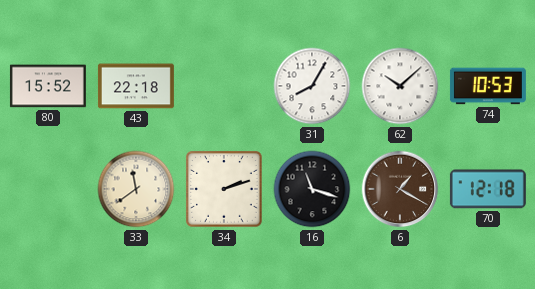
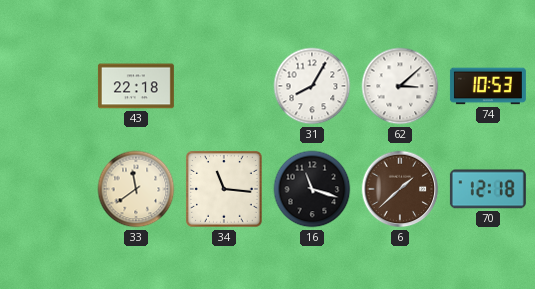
80: 15:52 -> none
62: 10:08 -> 3:08
34: 2:12 -> 11:16
6: 1:20 -> 1:38
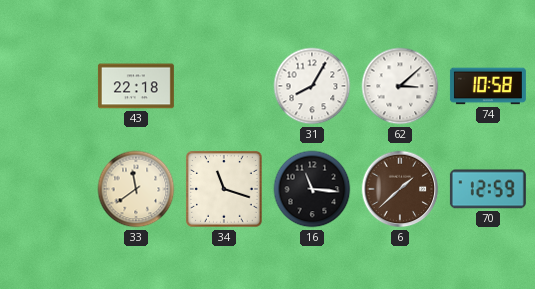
74: 10:53 -> 10:58
34: 11:16 -> 11:18
16: 11:18 -> 11:16
70: 12:18 -> 12:59
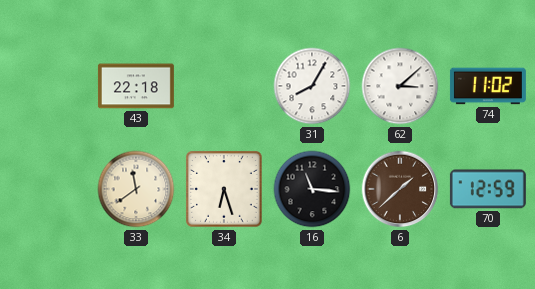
74: 10:58 -> 11:02
34: 11:18 -> 6:27
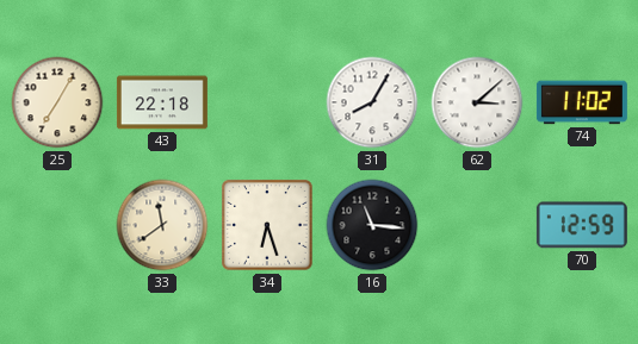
25: none -> 7:05
6: 1:38 -> none
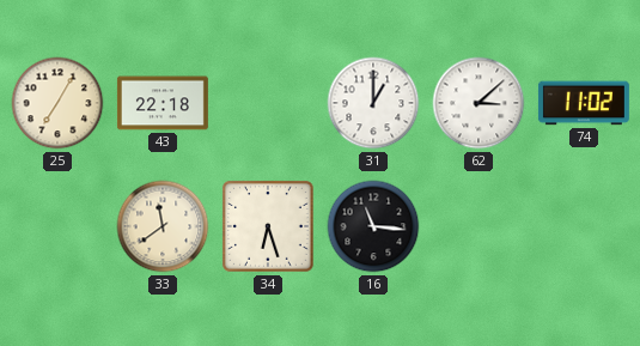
31: 8:05 -> 1:00
70: 12:59 -> none
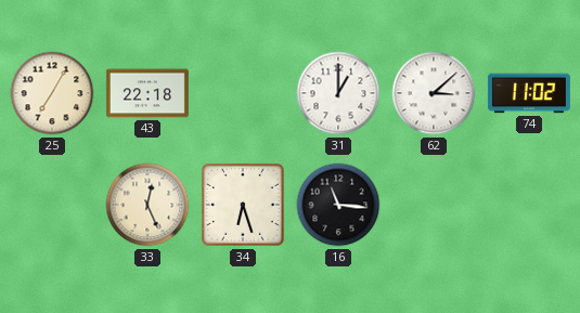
33: 11:39 -> 12:26
